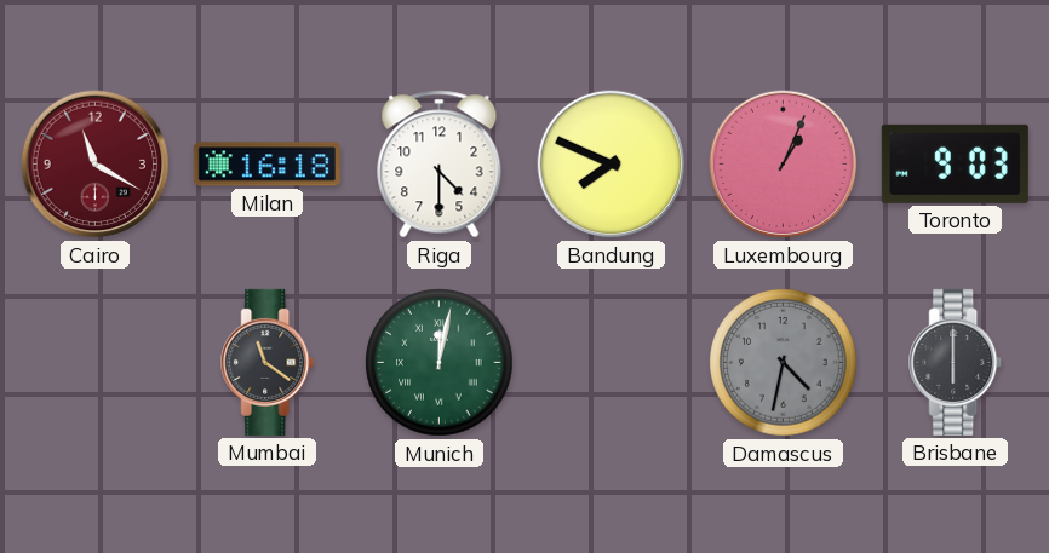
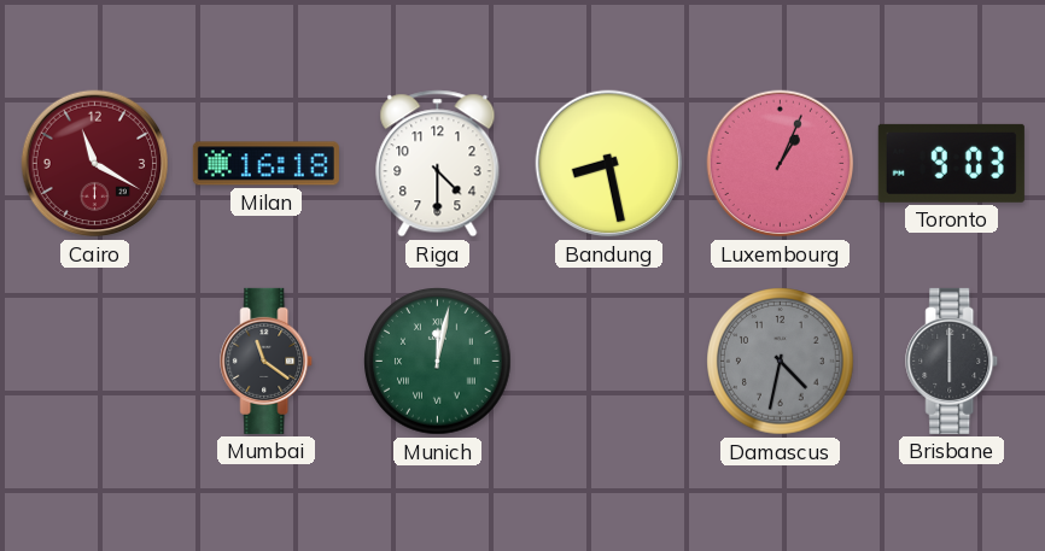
Bandung: 7:49 -> 8:28
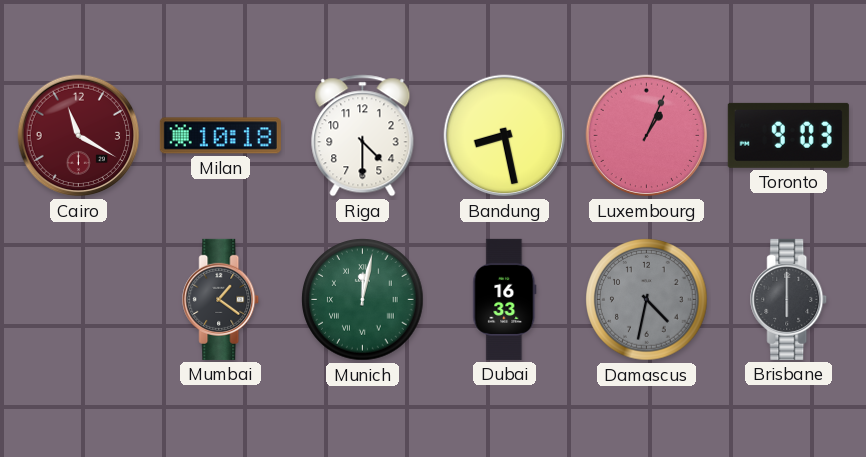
Milan: 16:18 -> 10:18
Mumbai: 11:21 -> 1:21
Dubai: none -> 16:33
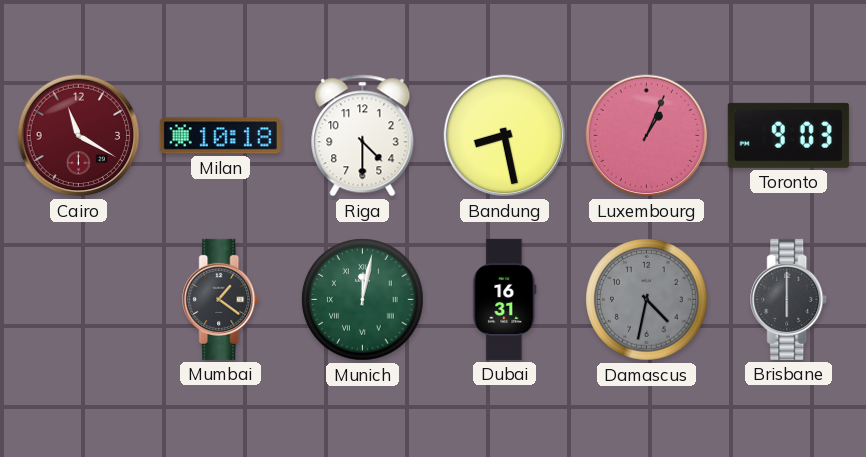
Dubai: 16:33 -> 16:31
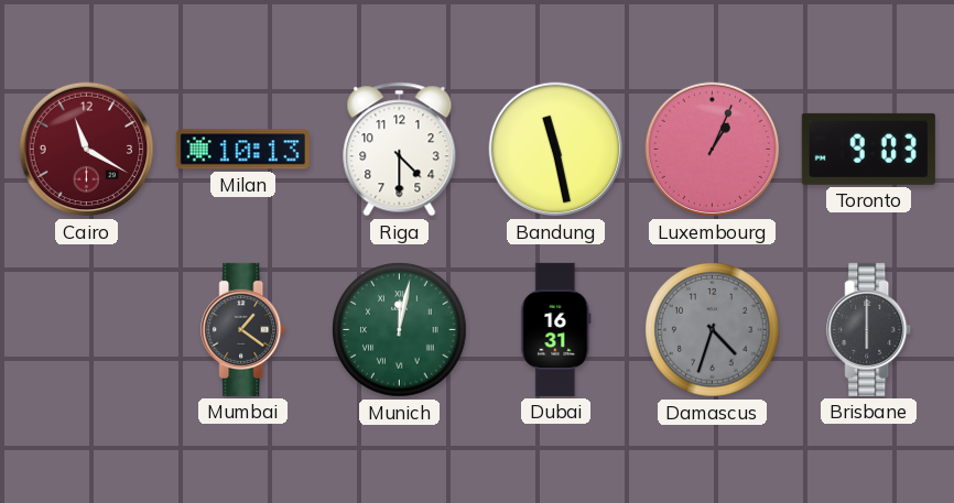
Milan: 10:18 -> 10:13
Bandung: 8:28 -> 11:28
Damascus: 4:32 -> 4:33
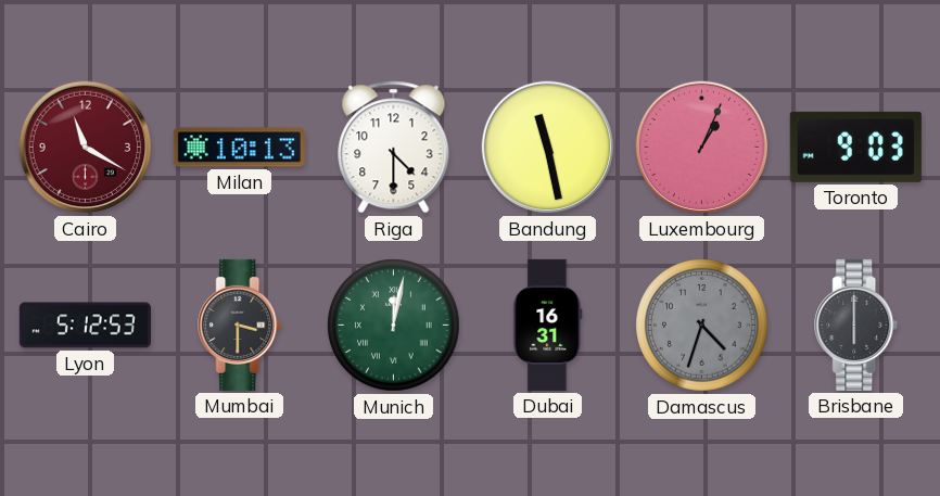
Lyon: none -> 5:12
Mumbai: 1:21 -> 3:30
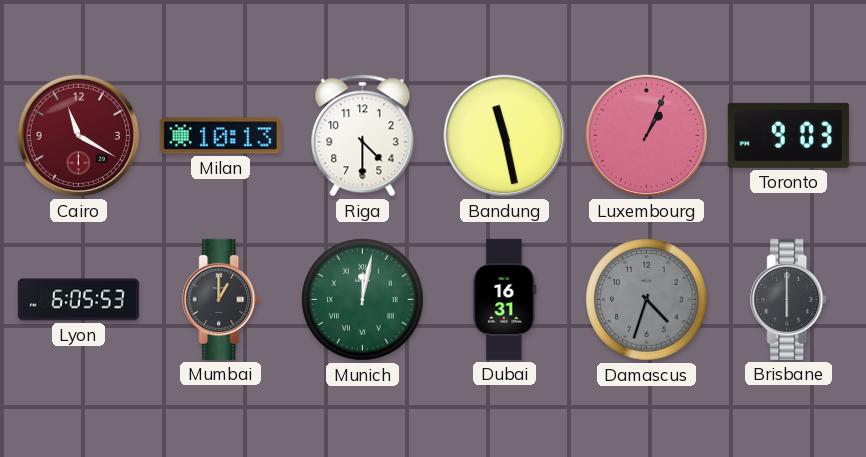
Lyon: 5:12 -> 6:05
Mumbai: 3:30 -> 1:00
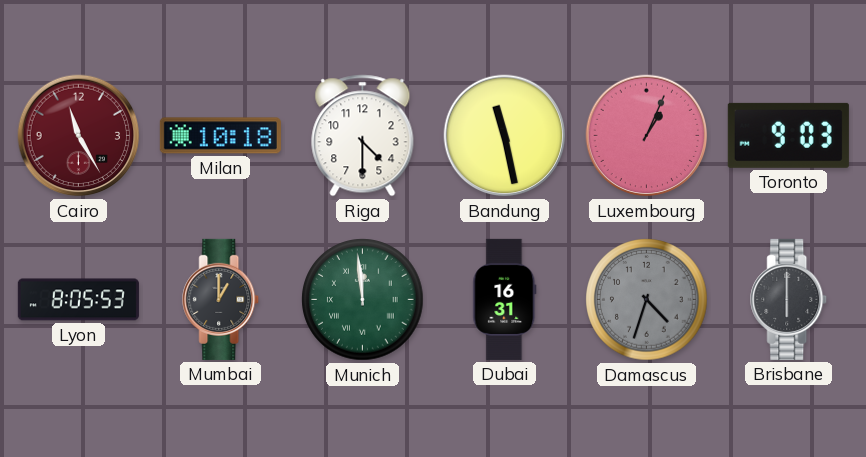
Cairo: 11:20 -> 11:25
Milan: 10:13 -> 10:18
Lyon: 6:05 -> 8:05
Munich: 12:02 -> 11:59
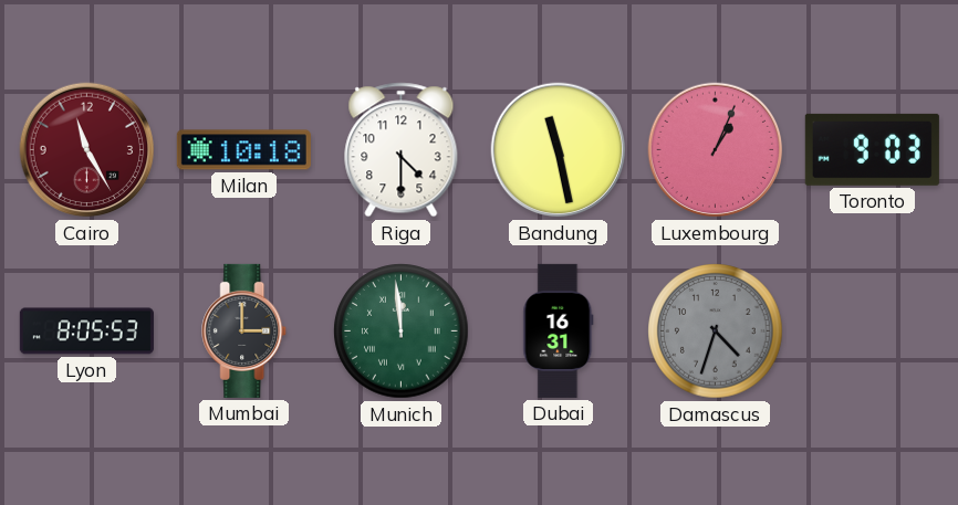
Mumbai: 1:00 -> 3:00
Brisbane: 6:00 -> none
